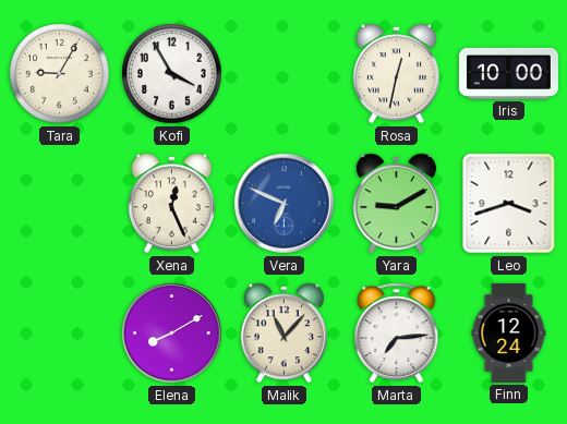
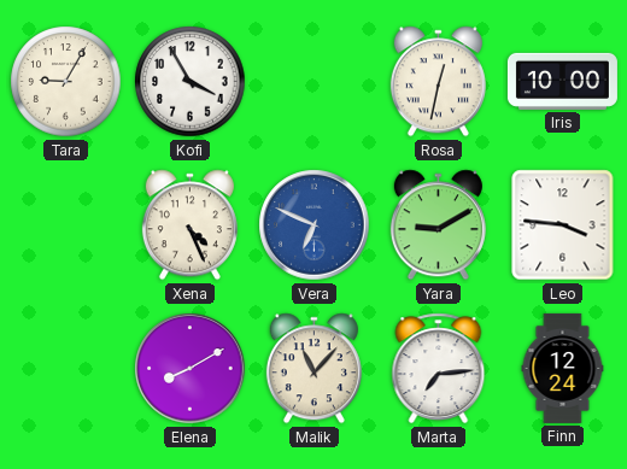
Xena: 12:26 -> 4:26
Leo: 3:42 -> 3:46
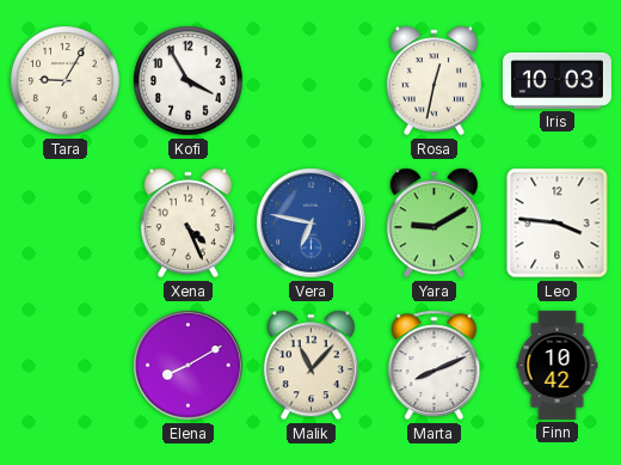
Iris: 10:00 -> 10:03
Vera: 6:49 -> 6:47
Marta: 7:14 -> 8:11
Finn: 12:24 -> 10:42
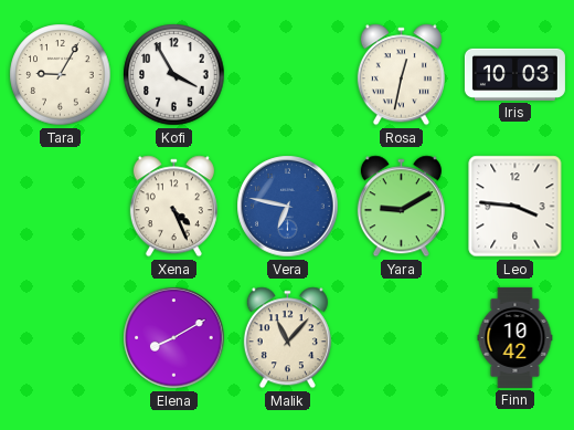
Marta: 8:11 -> none
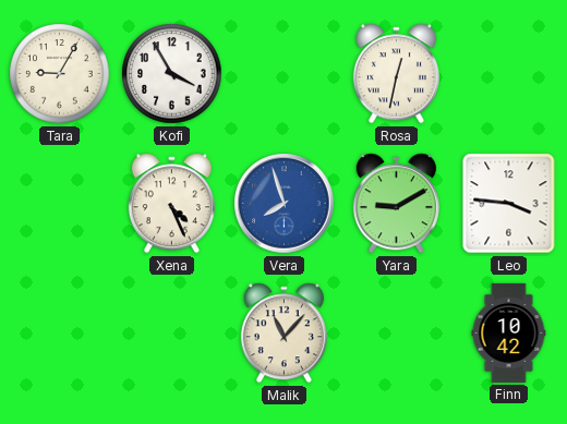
Iris: 10:03 -> none
Vera: 6:47 -> 7:57
Elena: 8:10 -> none
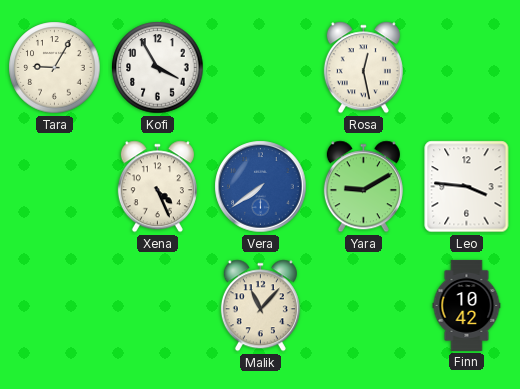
Rosa: 12:32 -> 12:28
Vera: 7:57 -> 7:39
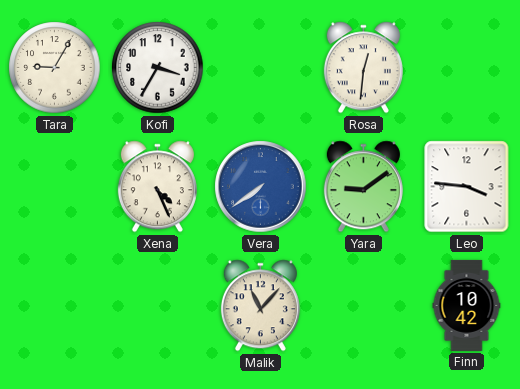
Kofi: 3:55 -> 3:35
Rosa: 12:28 -> 12:31
Yara: 9:10 -> 9:09
